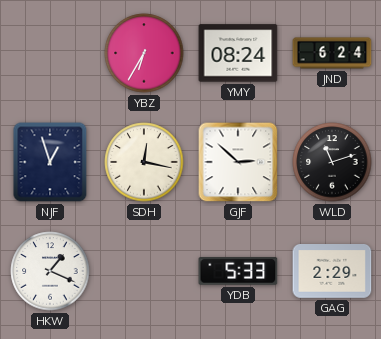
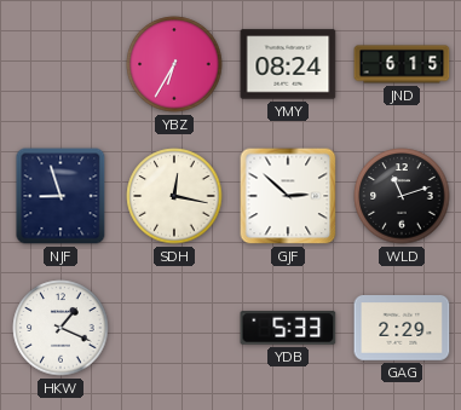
JND: 6:24 -> 6:15
NJF: 12:57 -> 8:57
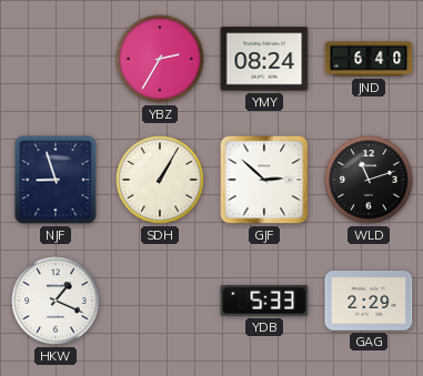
YBZ: 6:35 -> 2:35
JND: 6:15 -> 6:40
SDH: 12:17 -> 1:05
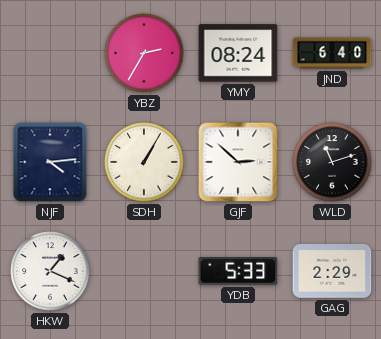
NJF: 8:57 -> 4:14
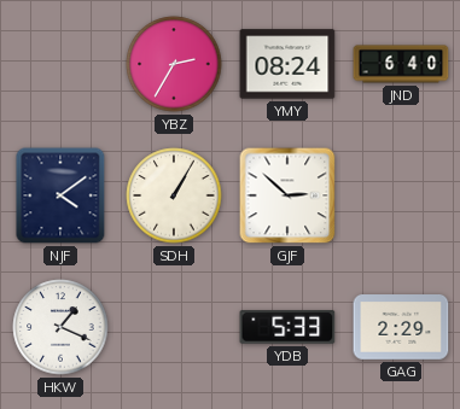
NJF: 4:14 -> 4:09
WLD: 11:12 -> none
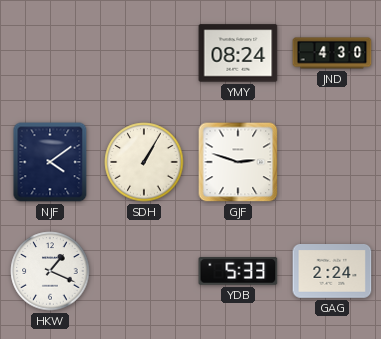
YBZ: 2:35 -> none
JND: 6:40 -> 4:30
GJF: 2:52 -> 2:48
GAG: 2:29 -> 2:24
